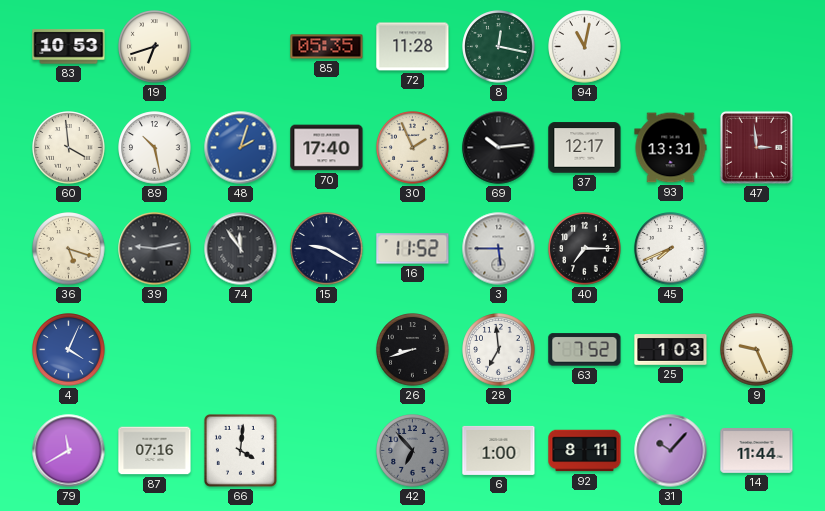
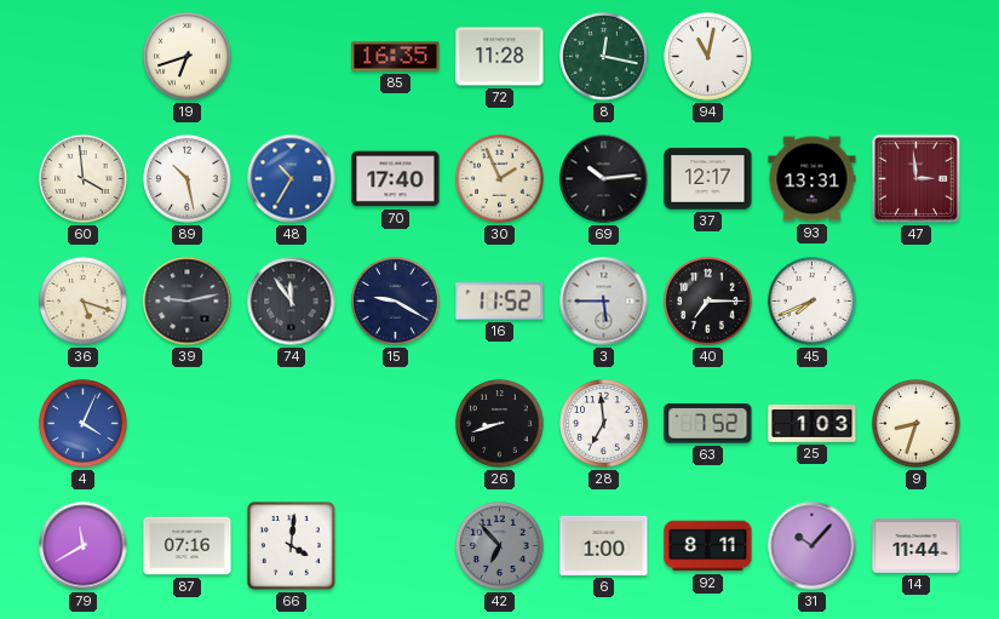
83: 10:53 -> none
85: 05:35 -> 16:35
48: 2:03 -> 10:35
9: 9:26 -> 8:33
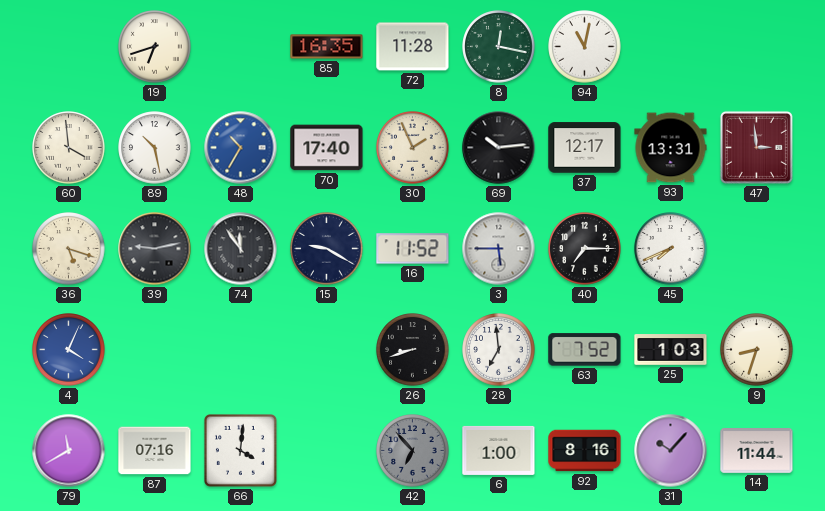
92: 8:11 -> 8:16
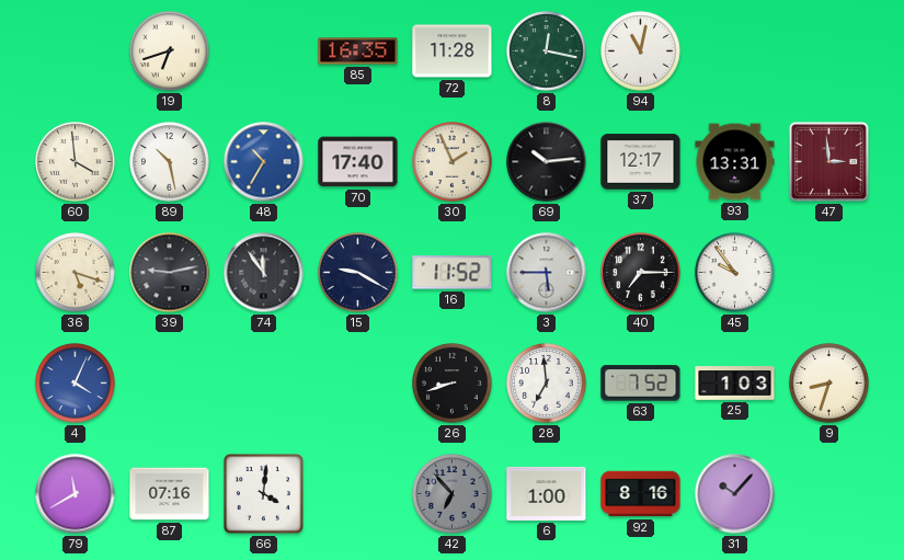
45: 7:41 -> 9:54
14: 11:44 -> none
